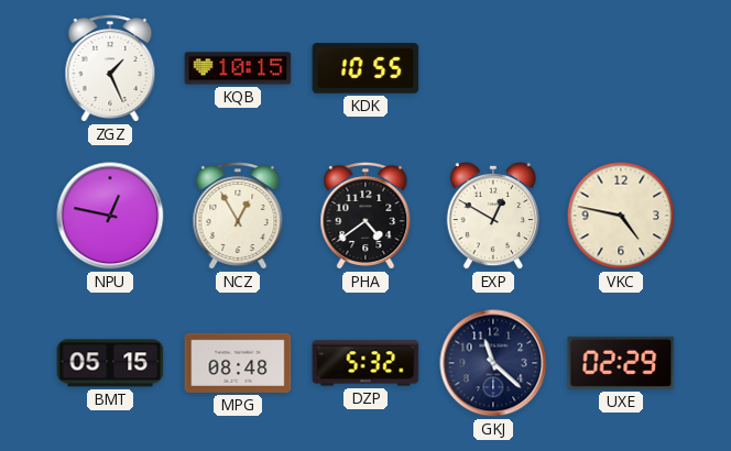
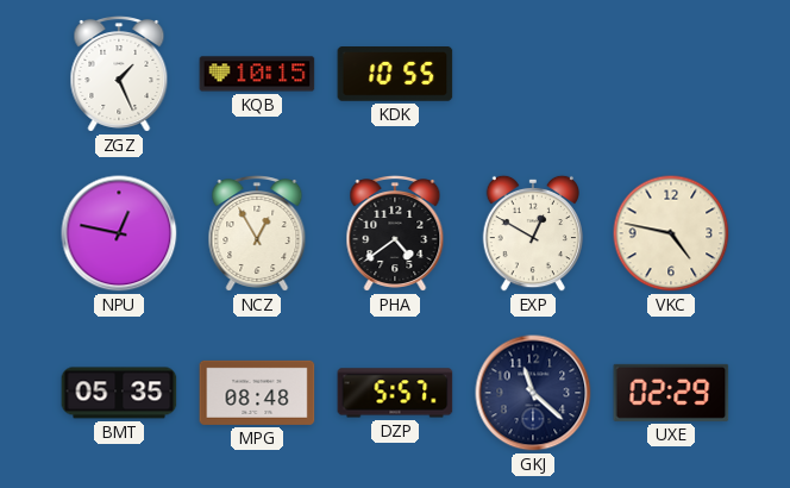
BMT: 05:15 -> 05:35
DZP: 5:32 -> 5:57
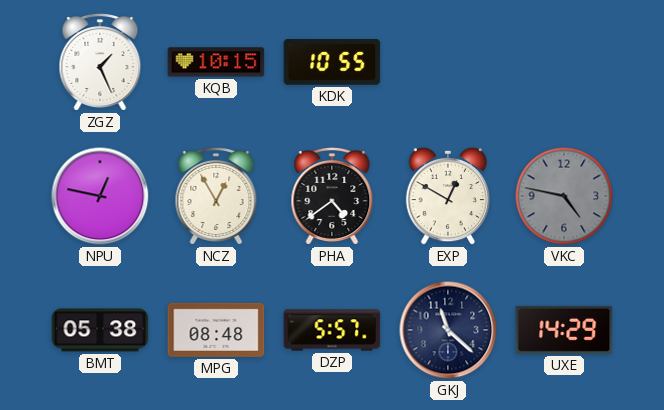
VKC dial: cream -> grey
BMT: 05:35 -> 05:38
UXE: 02:29 -> 14:29
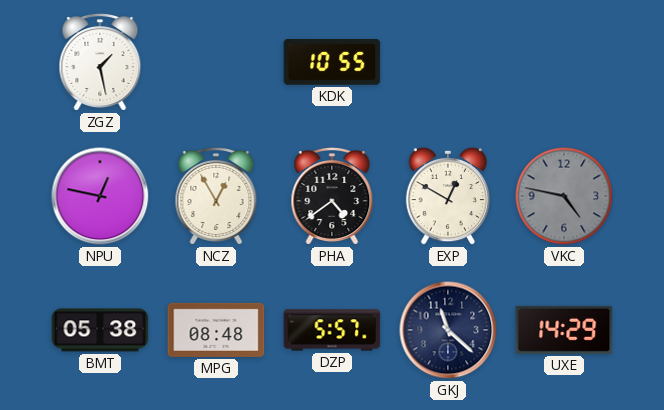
ZGZ: 1:26 -> 1:28
KQB: 10:15 -> none
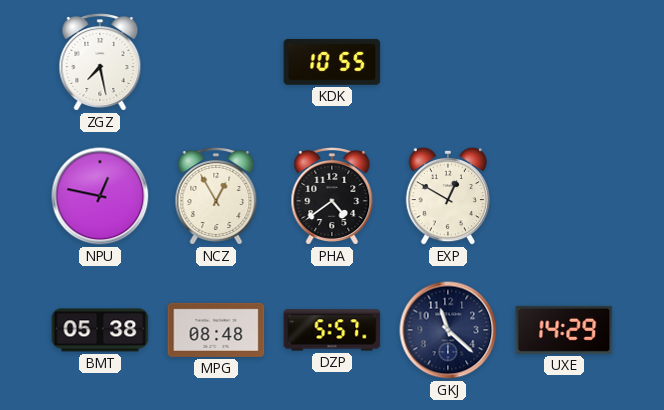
ZGZ: 1:28 -> 7:28
VKC: 4:47 -> none
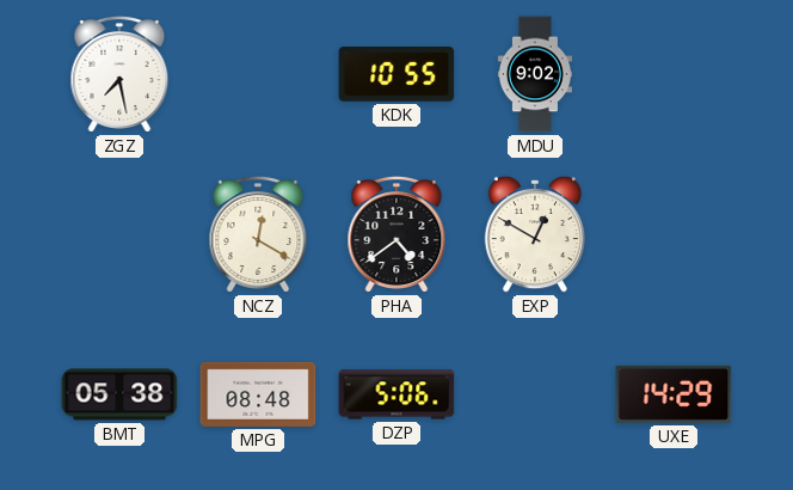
MDU: none -> 9:02
NPU: 12:47 -> none
NCZ: 12:55 -> 12:20
DZP: 5:57 -> 5:06
GKJ: 11:22 -> none
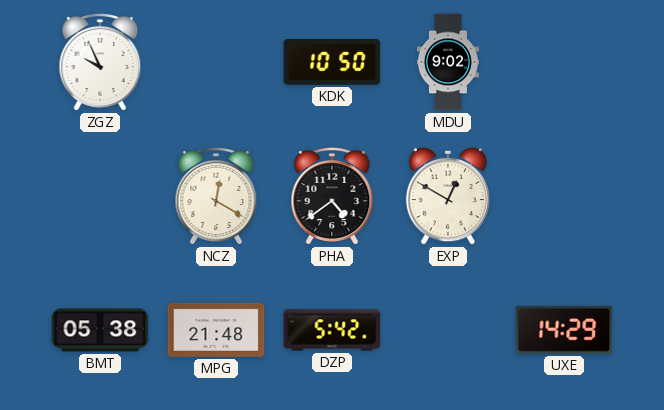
ZGZ: 7:28 -> 9:56
KDK: 10:55 -> 10:50
MPG: 08:48 -> 21:48
DZP: 5:06 -> 5:42
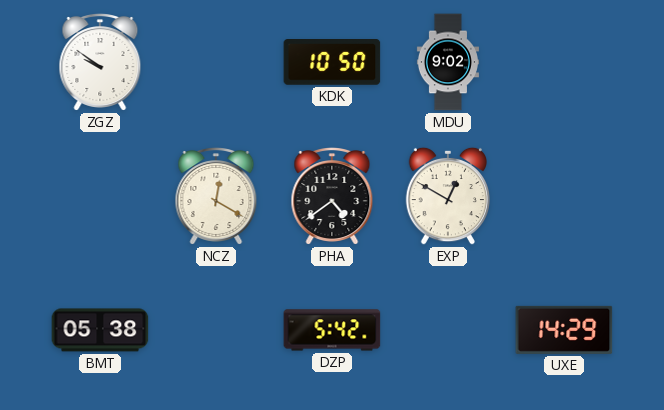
ZGZ: 9:56 -> 9:51
MPG: 21:48 -> none
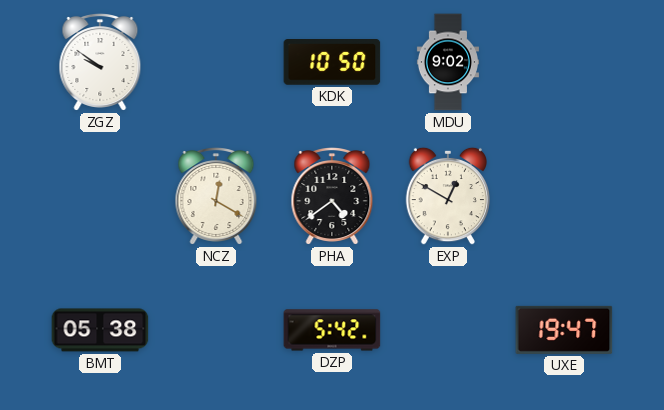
UXE: 14:29 -> 19:47
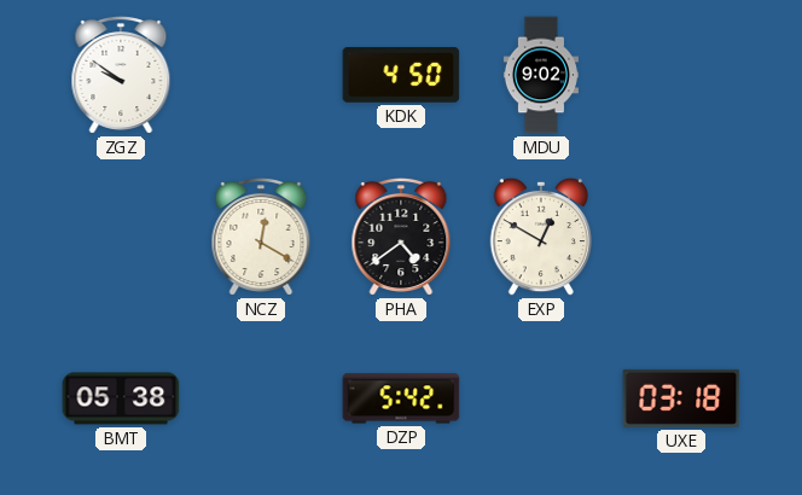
KDK: 10:50 -> 4:50
UXE: 19:47 -> 03:18
